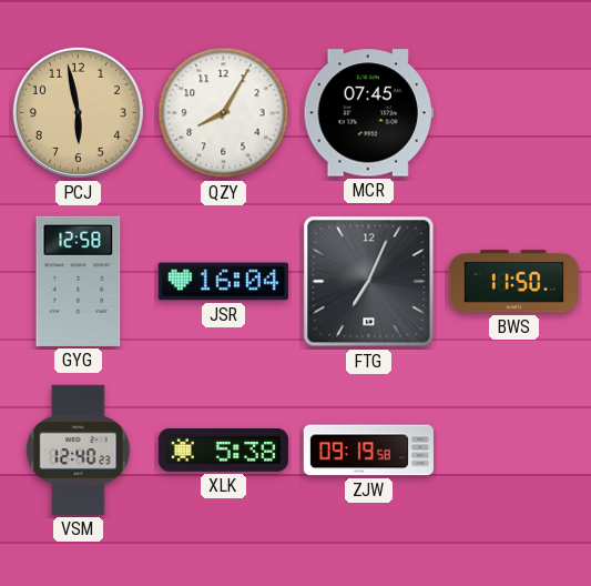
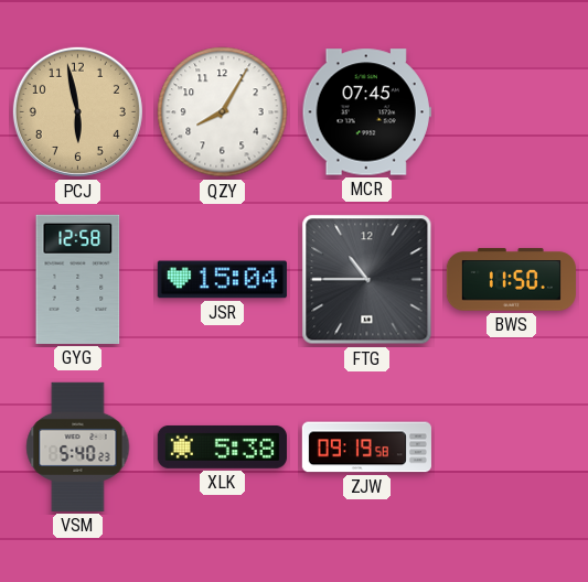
JSR: 16:04 -> 15:04
FTG: 7:04 -> 10:45
VSM: 12:40 -> 5:40
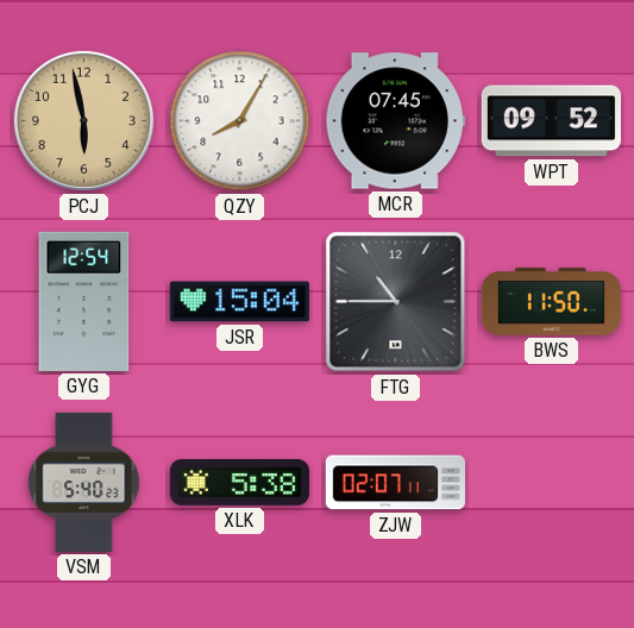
WPT: none -> 09:52
GYG: 12:58 -> 12:54
ZJW: 09:19 -> 02:07
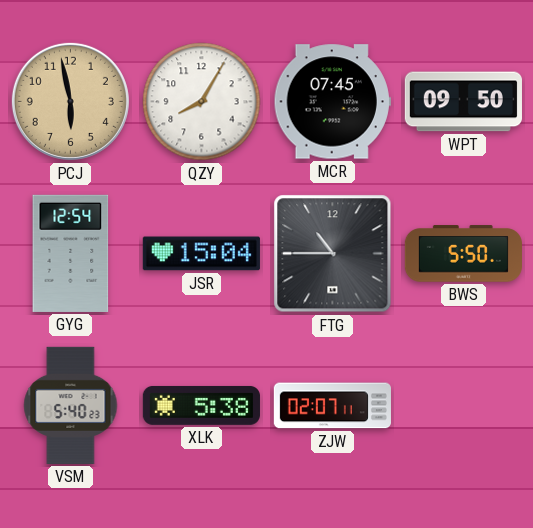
WPT: 09:52 -> 09:50
BWS: 11:50 -> 5:50
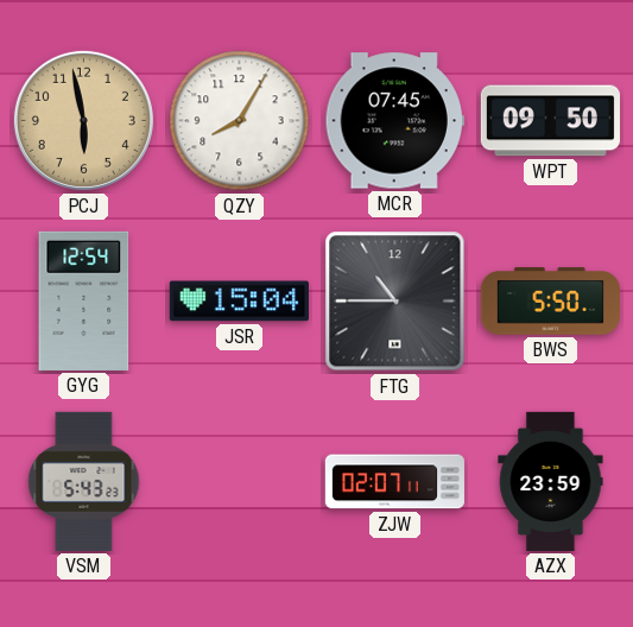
VSM: 5:40 -> 5:43
XLK: 5:38 -> none
AZX: none -> 23:59
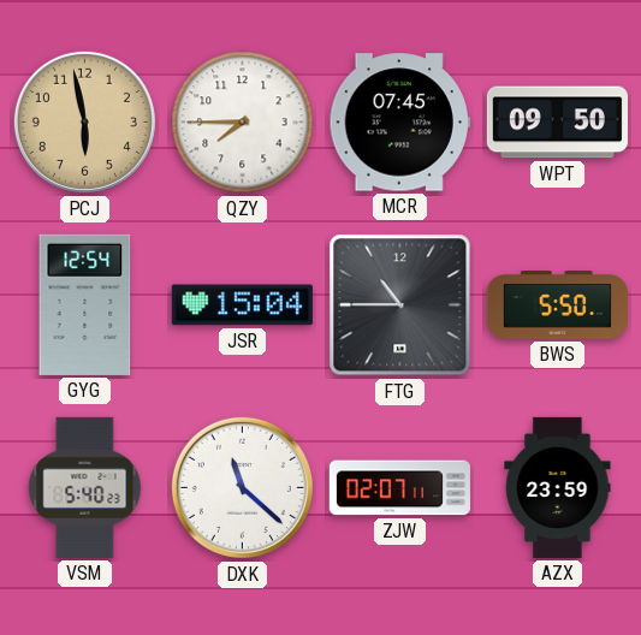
QZY: 8:05 -> 7:45
VSM: 5:43 -> 5:40
DXK: none -> 11:22
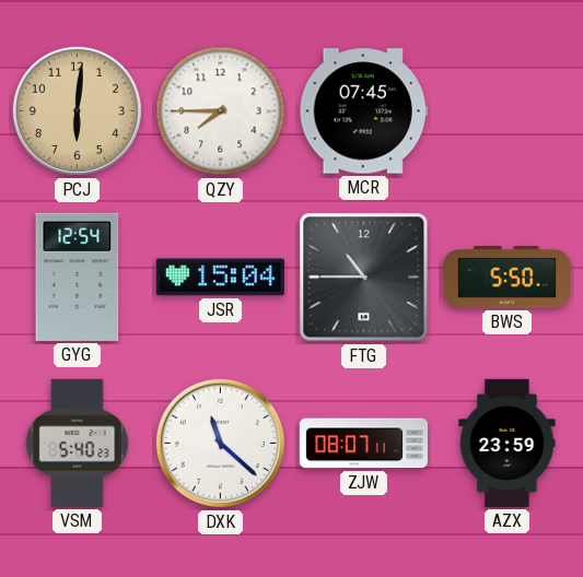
PCJ: 5:58 -> 6:01
WPT: 09:50 -> none
ZJW: 02:07 -> 08:07
